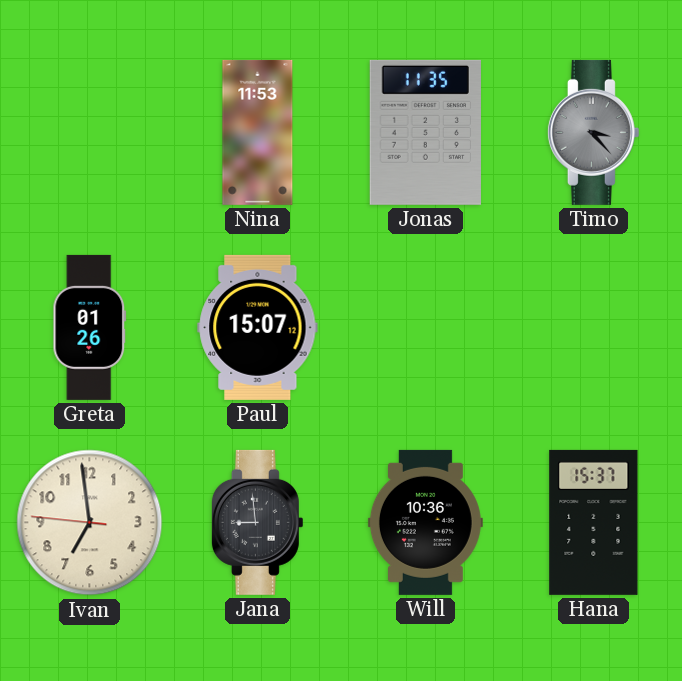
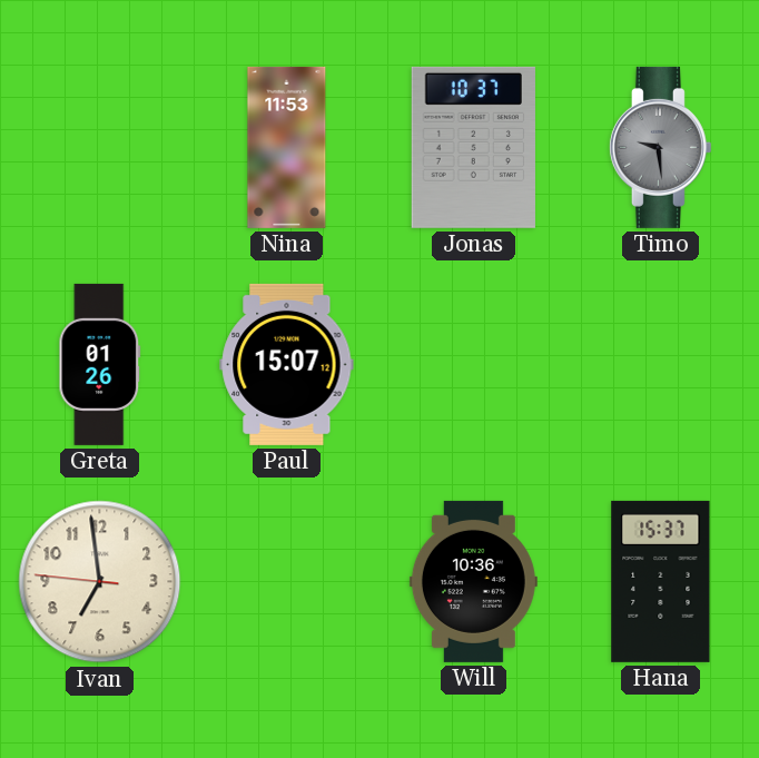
Jonas: 11:35 -> 10:37
Timo: 3:23 -> 9:29
Jana: 8:59 -> none
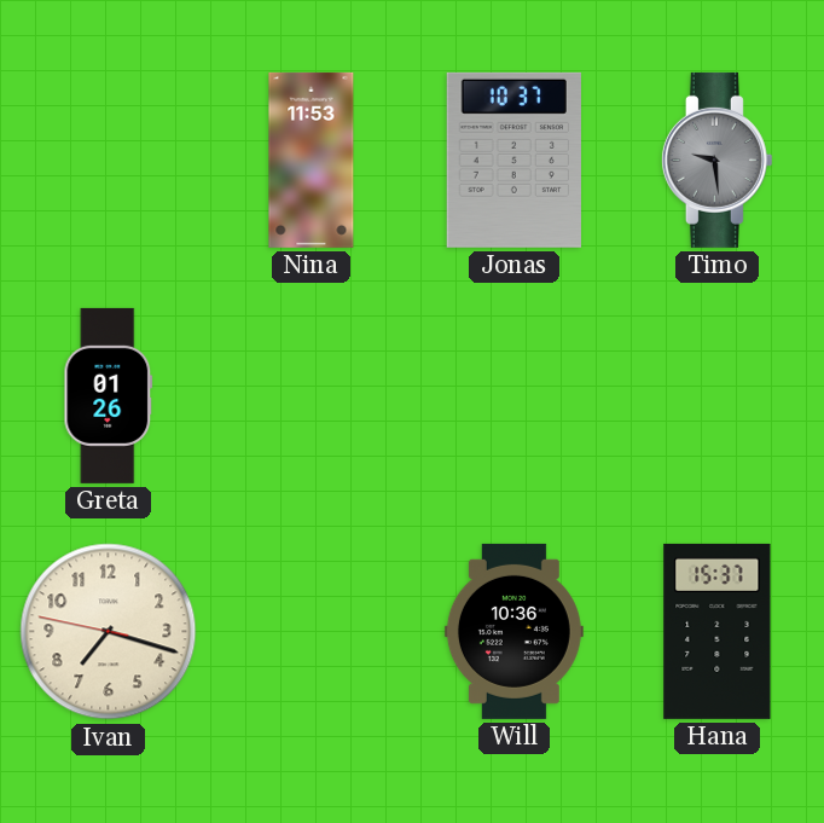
Paul: 15:07 -> none
Ivan: 6:58 -> 7:17
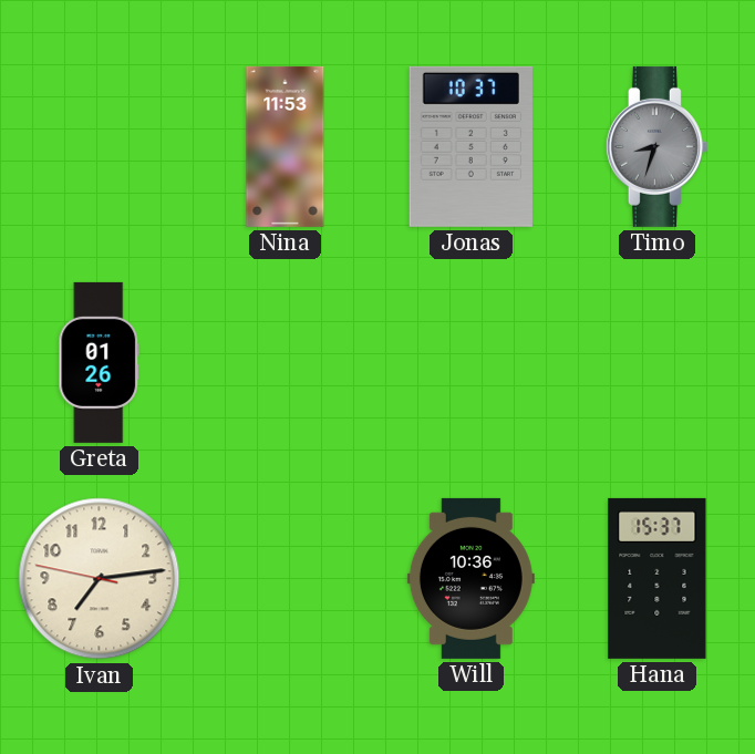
Timo: 9:29 -> 8:33
Ivan: 7:17 -> 7:13
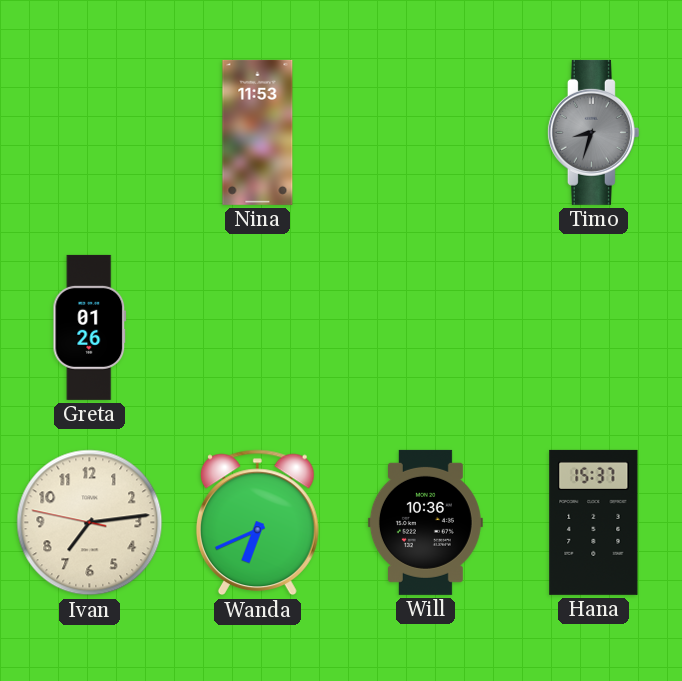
Jonas: 10:37 -> none
Wanda: none -> 6:41
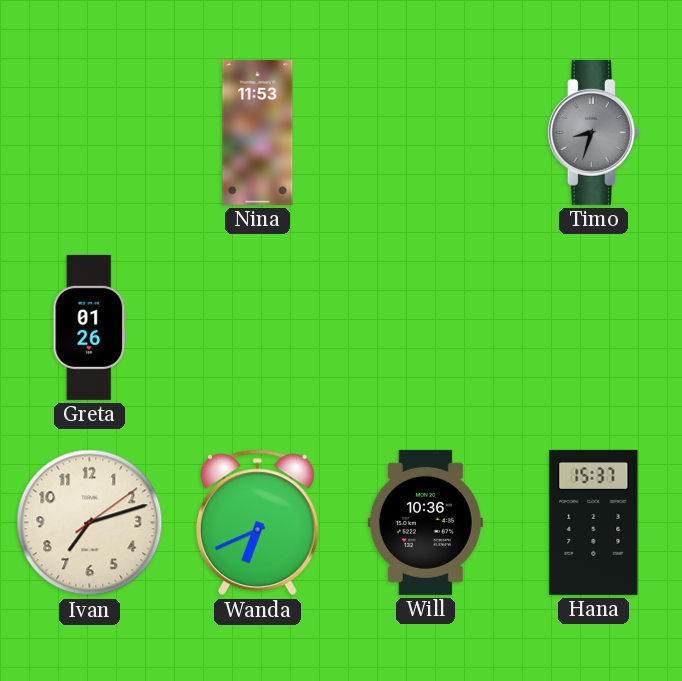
Ivan: 7:13 -> 7:12
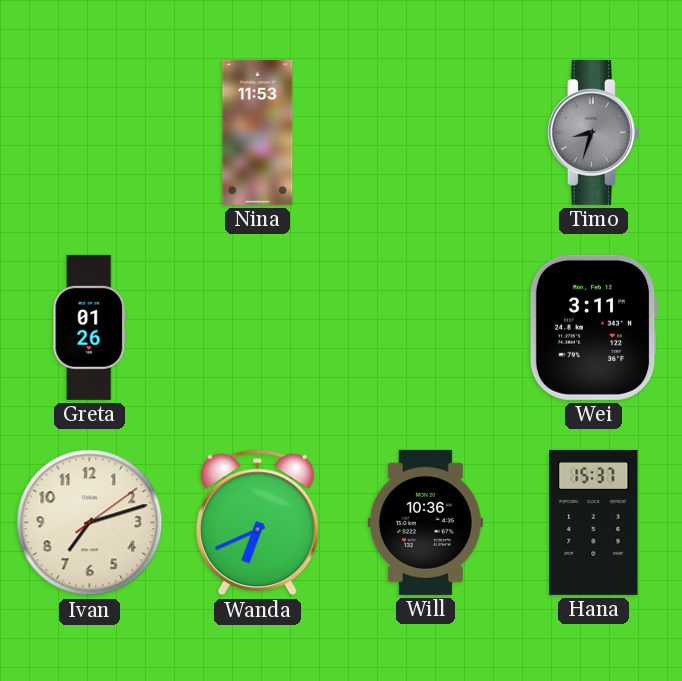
Wei: none -> 3:11
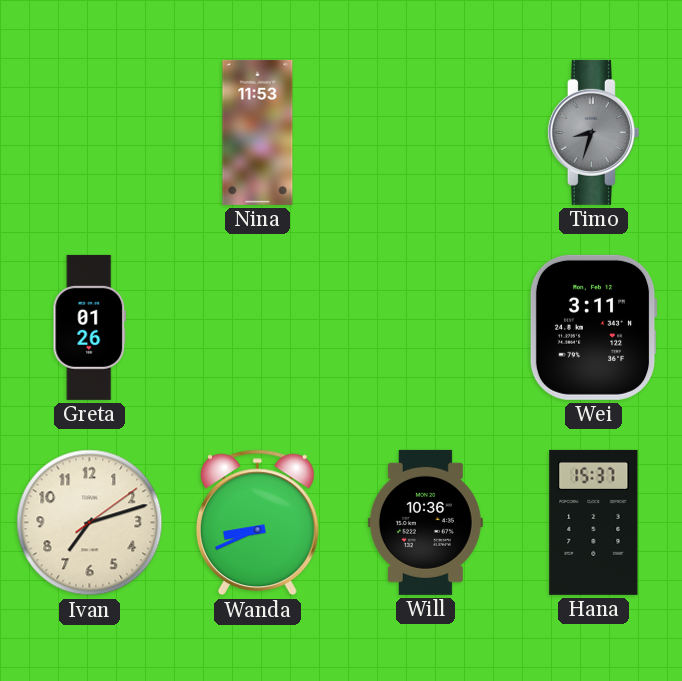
Wanda: 6:41 -> 8:41
